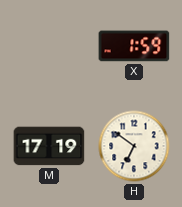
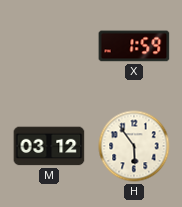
M: 17:19 -> 03:12
H: 6:51 -> 5:54
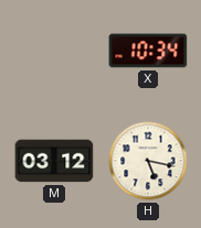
X: 1:59 -> 10:34
H: 5:54 -> 5:17
